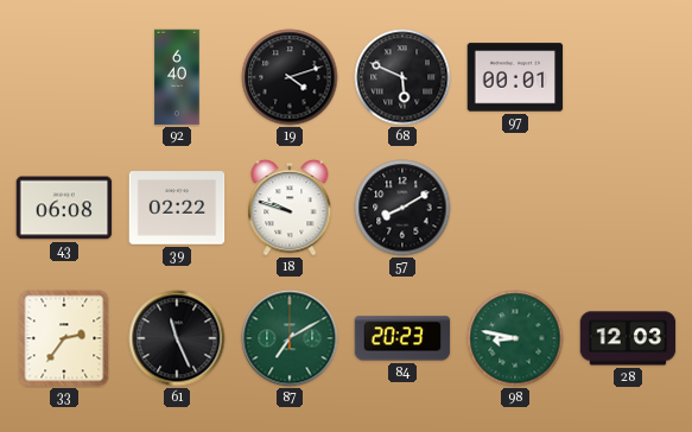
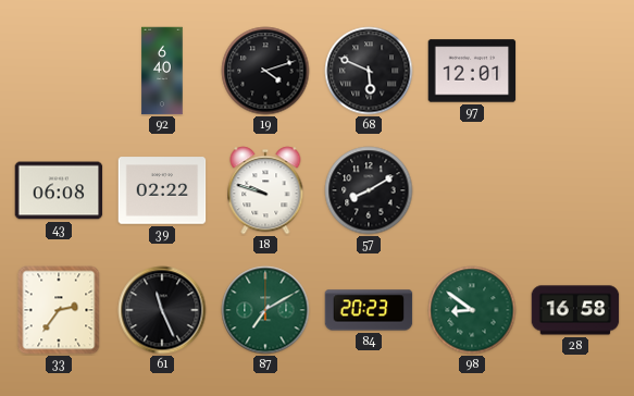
97: 00:01 -> 12:01
98: 8:47 -> 8:51
28: 12:03 -> 16:58
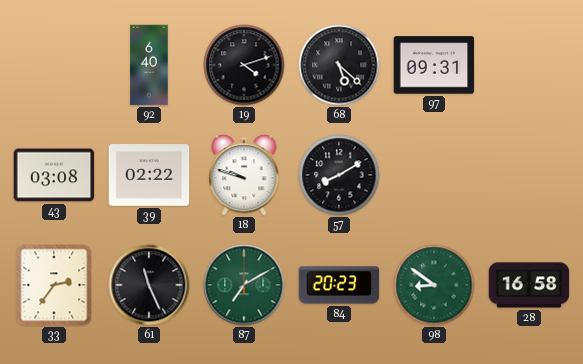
68: 5:49 -> 5:22
97: 12:01 -> 09:31
43: 06:08 -> 03:08
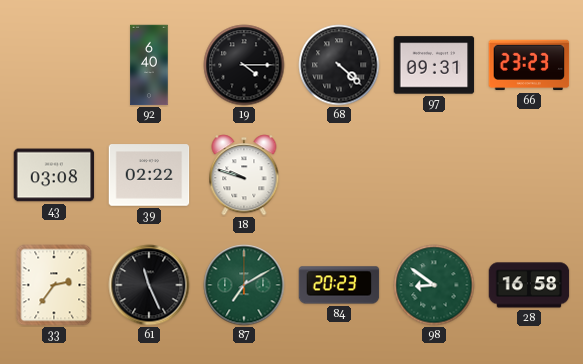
19: 4:12 -> 4:15
68: 5:22 -> 4:22
66: none -> 23:23
57: 8:10 -> none
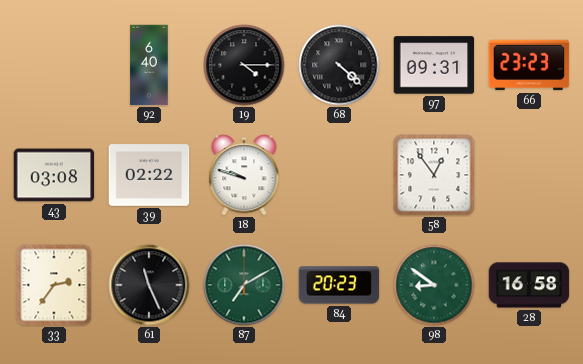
58: none -> 12:54
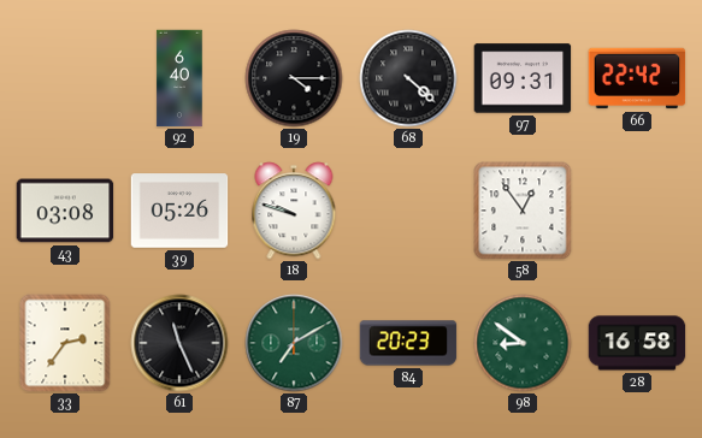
66: 23:23 -> 22:42
39: 02:22 -> 05:26
